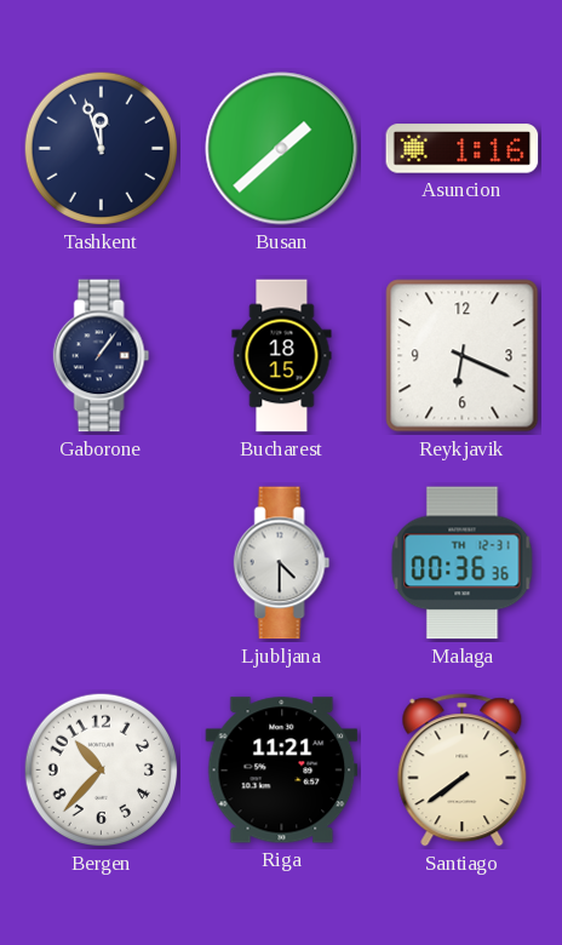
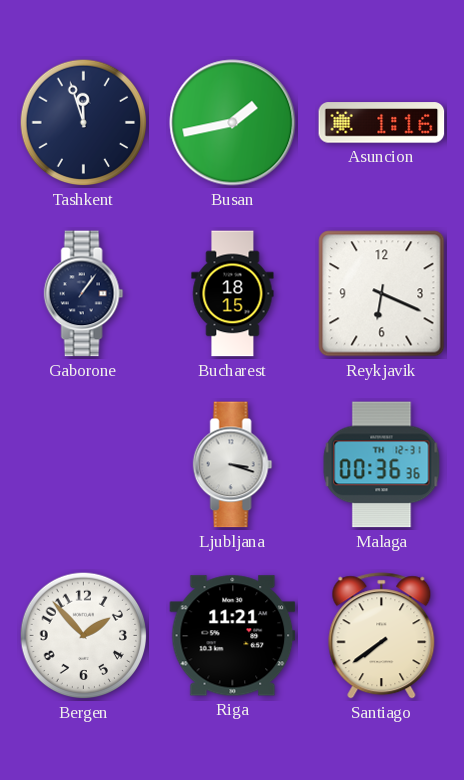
Busan: 1:38 -> 1:43
Ljubljana: 4:30 -> 3:18
Bergen: 10:37 -> 1:53
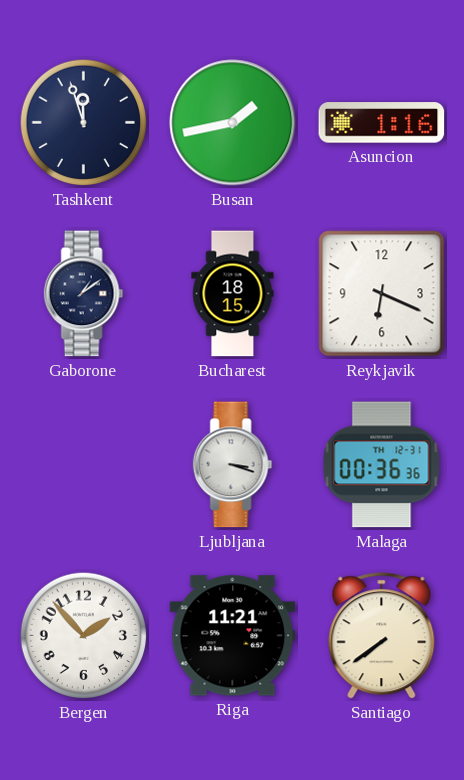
Gaborone: 1:06 -> 1:09
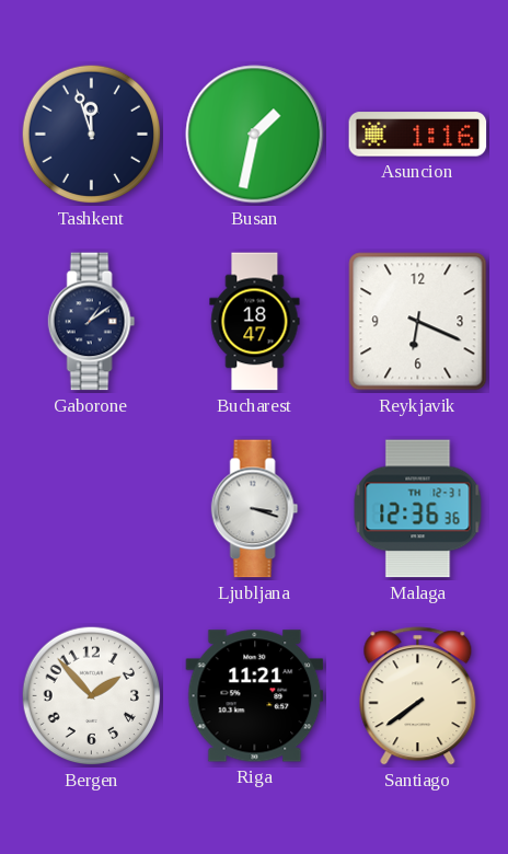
Busan: 1:43 -> 1:32
Bucharest: 18:15 -> 18:47
Malaga: 00:36 -> 12:36
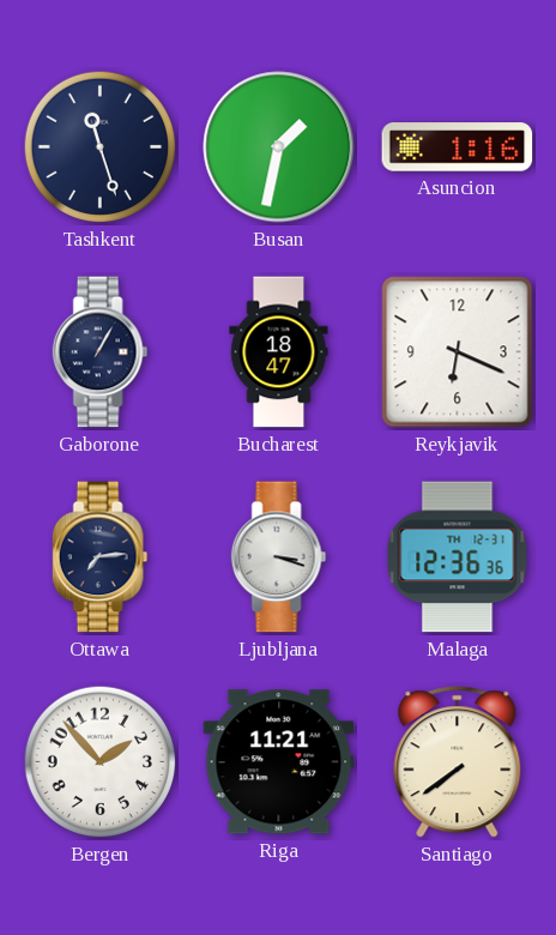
Tashkent: 11:57 -> 11:27
Gaborone: 1:09 -> 1:05
Ottawa: none -> 7:14
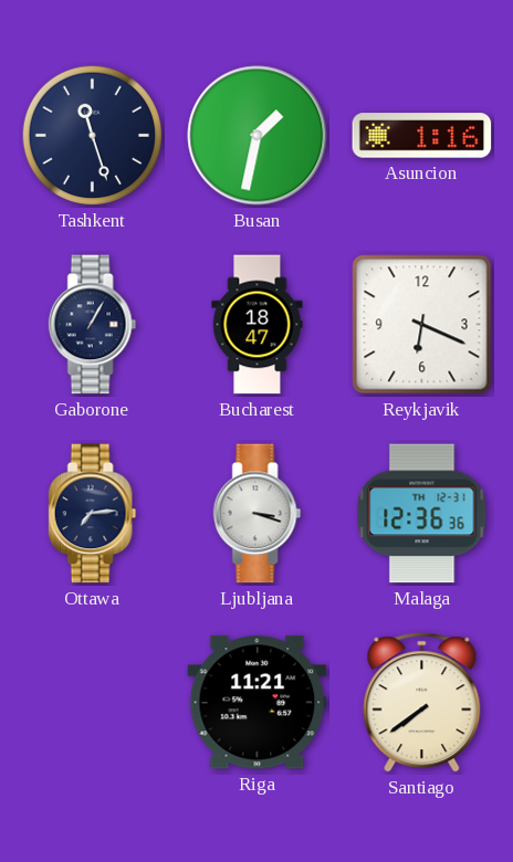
Bergen: 1:53 -> none
